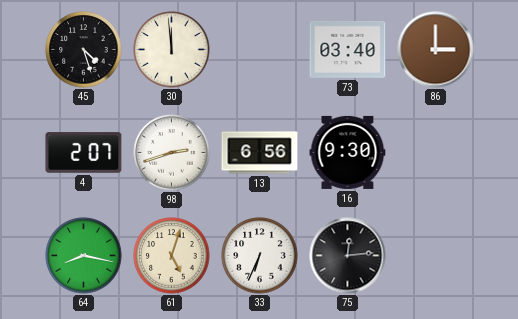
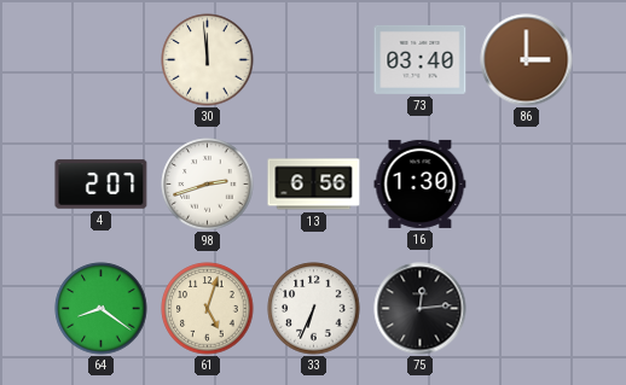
45: 4:27 -> none
16: 9:30 -> 1:30
64: 8:17 -> 8:21
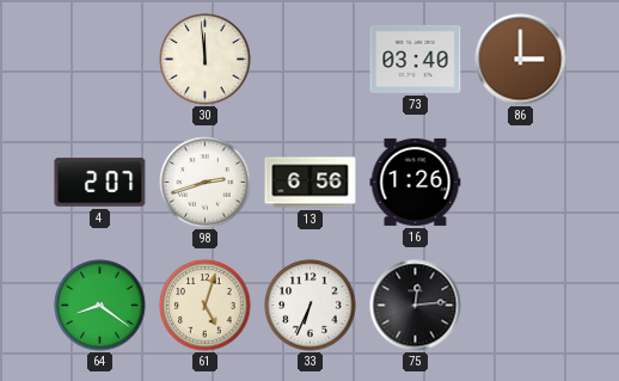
16: 1:30 -> 1:26
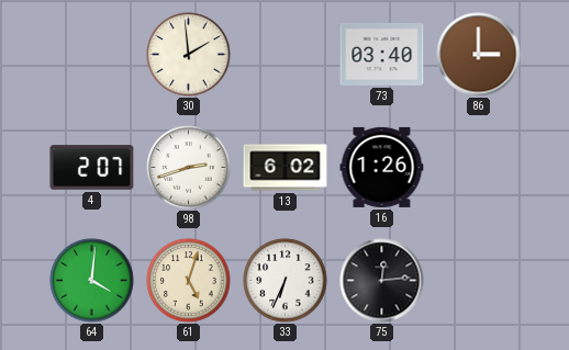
30: 11:59 -> 1:59
13: 6:56 -> 6:02
64: 8:21 -> 4:01
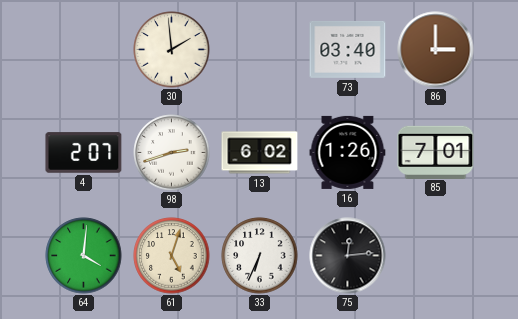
85: none -> 7:01
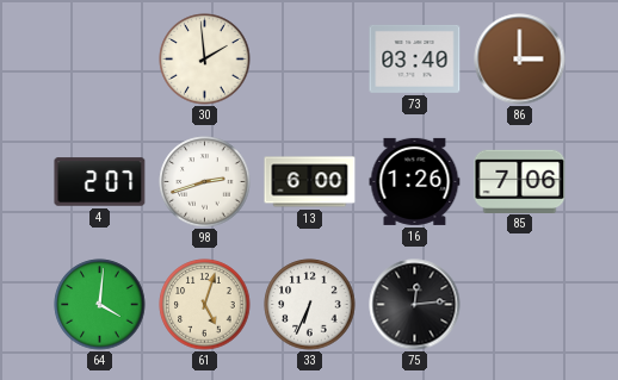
13: 6:02 -> 6:00
85: 7:01 -> 7:06
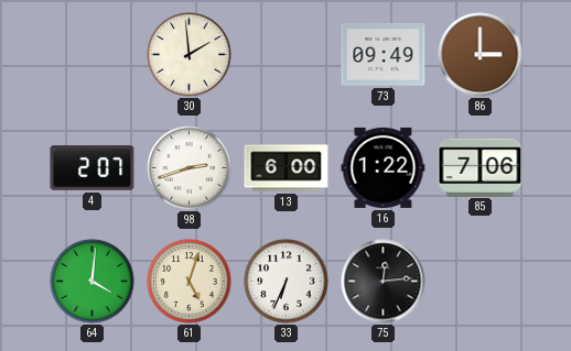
73: 03:40 -> 09:49
16: 1:26 -> 1:22
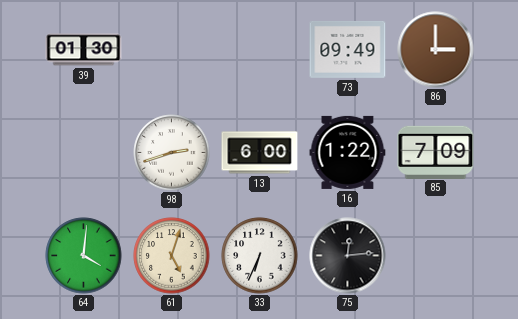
39: none -> 01:30
30: 1:59 -> none
4: 2:07 -> none
85: 7:06 -> 7:09
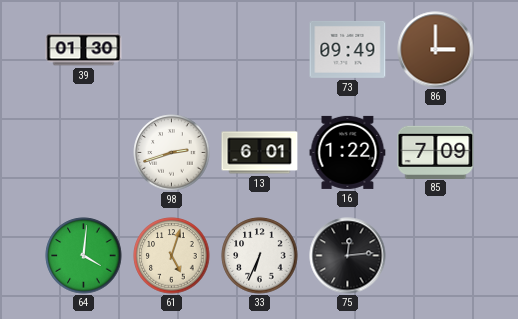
13: 6:00 -> 6:01
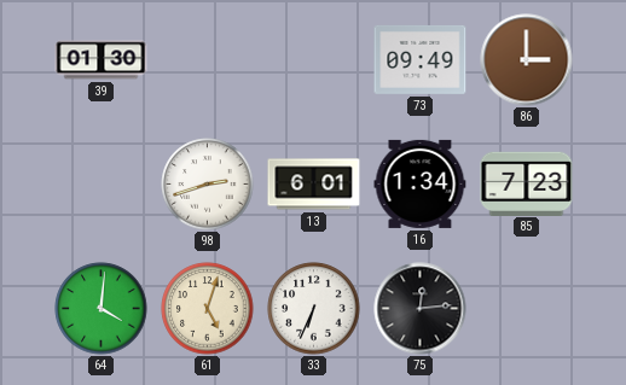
16: 1:22 -> 1:34
85: 7:09 -> 7:23
